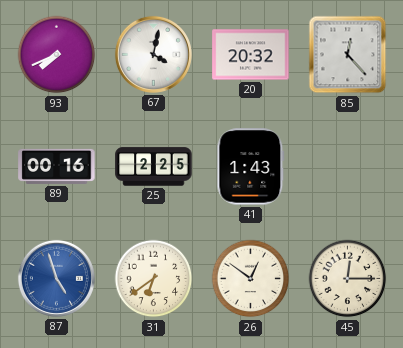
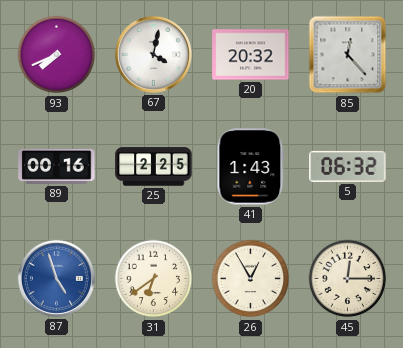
5: none -> 06:32
26: 12:51 -> 12:55
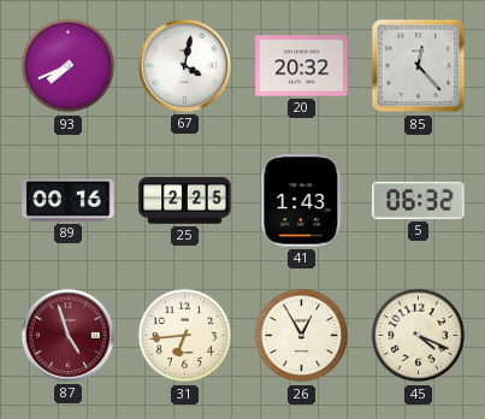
87 dial: blue -> burgundy
31: 6:39 -> 6:44
45: 12:15 -> 4:19
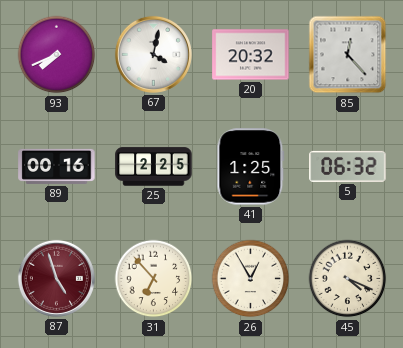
41: 1:43 -> 1:25
31: 6:44 -> 6:53
